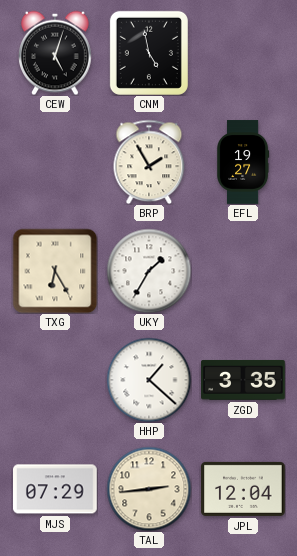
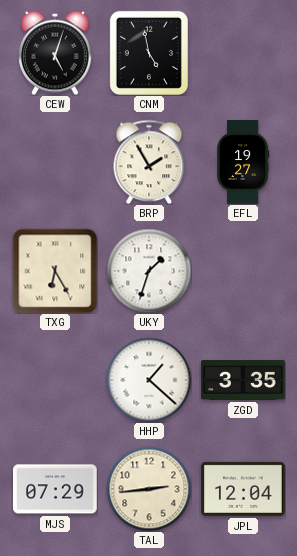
UKY: 1:35 -> 1:33
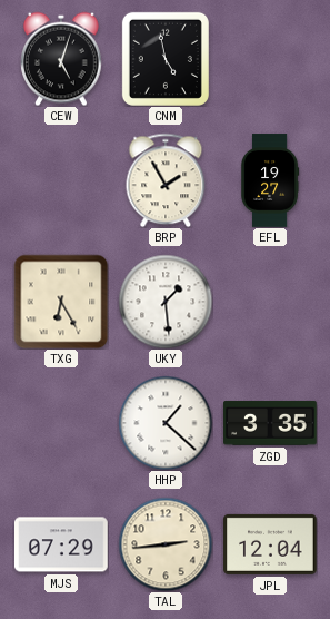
UKY: 1:33 -> 1:29
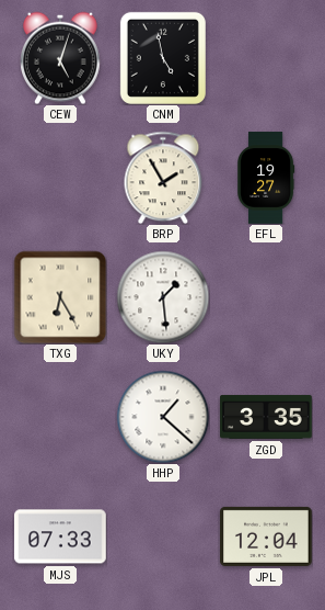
MJS: 07:29 -> 07:33
TAL: 2:44 -> none
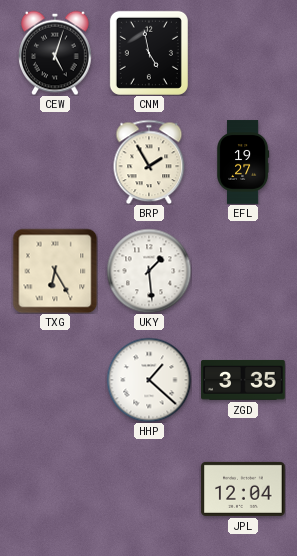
MJS: 07:33 -> none
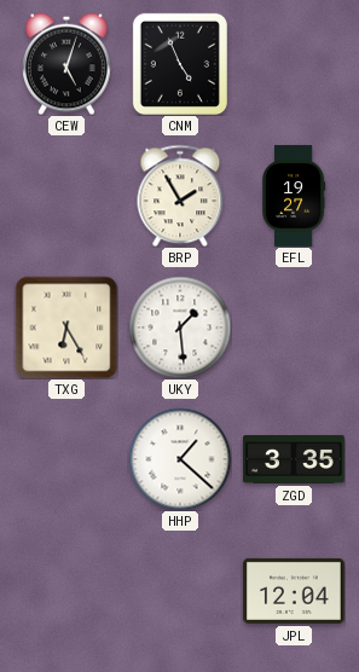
CNM: 4:58 -> 4:56
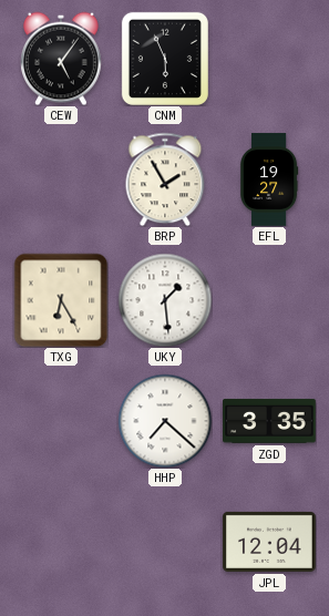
CEW: 5:03 -> 5:06
CNM: 4:56 -> 5:56
HHP: 1:22 -> 7:22
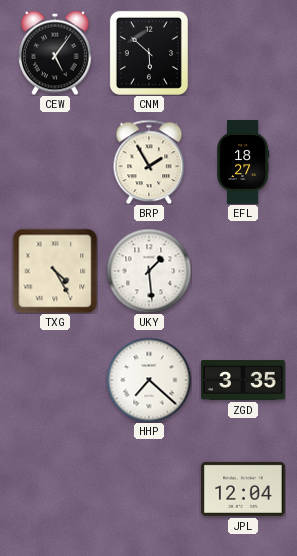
CNM: 5:56 -> 5:52
EFL: 19:27 -> 18:27
TXG: 6:25 -> 4:25
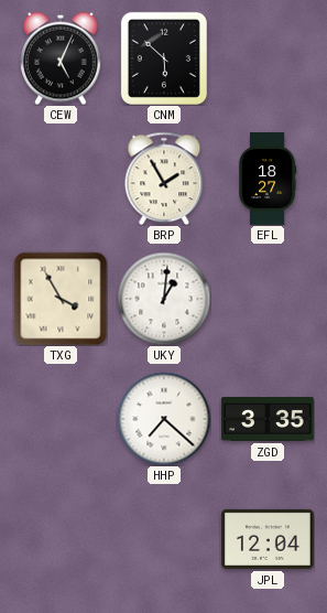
CEW: 5:06 -> 5:04
TXG: 4:25 -> 3:55
UKY: 1:29 -> 1:01
